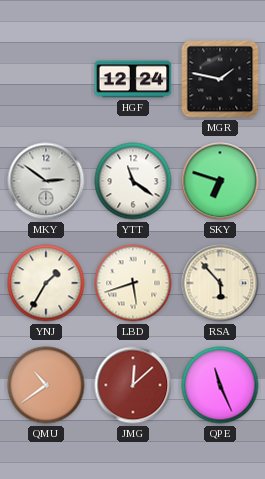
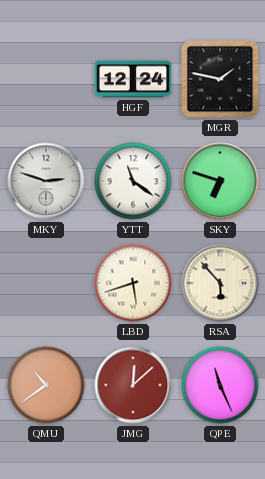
MKY: 2:51 -> 2:48
YNJ: 1:35 -> none
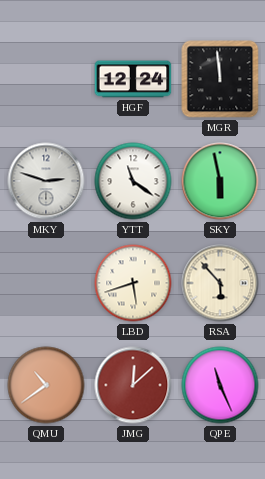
MGR: 1:47 -> 11:59
SKY: 6:48 -> 5:58
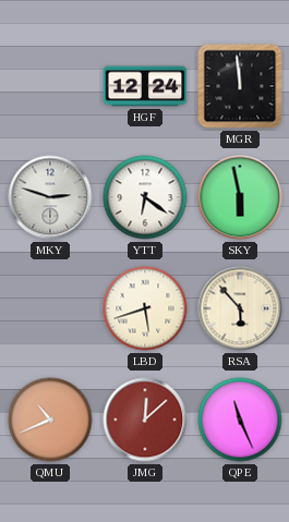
YTT: 11:21 -> 6:21
QMU: 10:39 -> 10:41
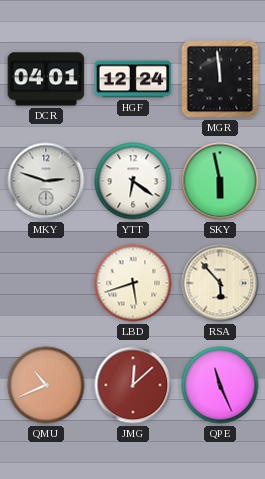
DCR: none -> 04:01
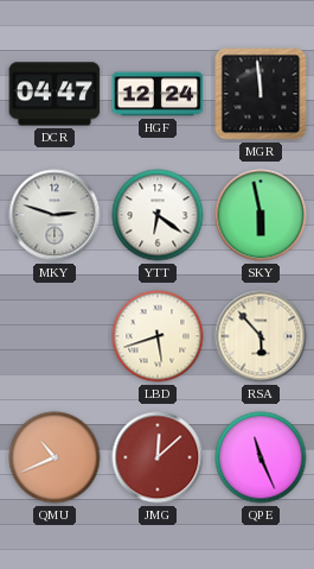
DCR: 04:01 -> 04:47
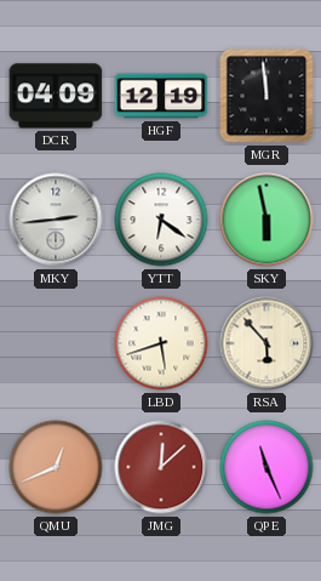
DCR: 04:47 -> 04:09
HGF: 12:24 -> 12:19
MKY: 2:48 -> 2:44
QMU: 10:41 -> 12:41
